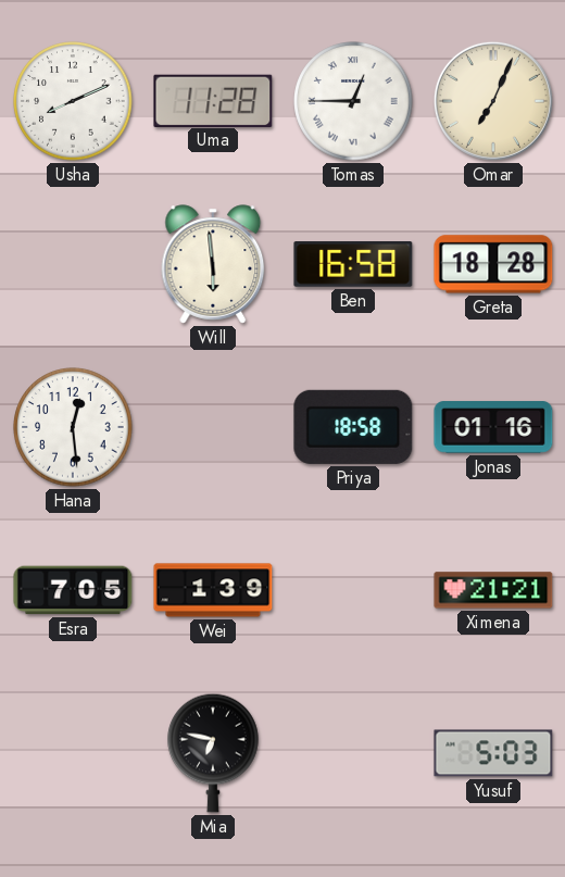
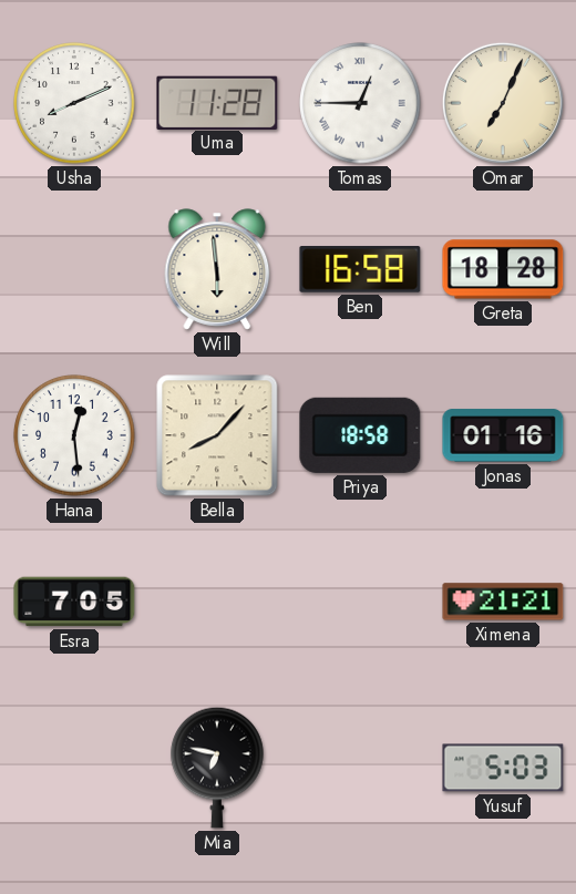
Bella: none -> 8:07
Wei: 1:39 -> none
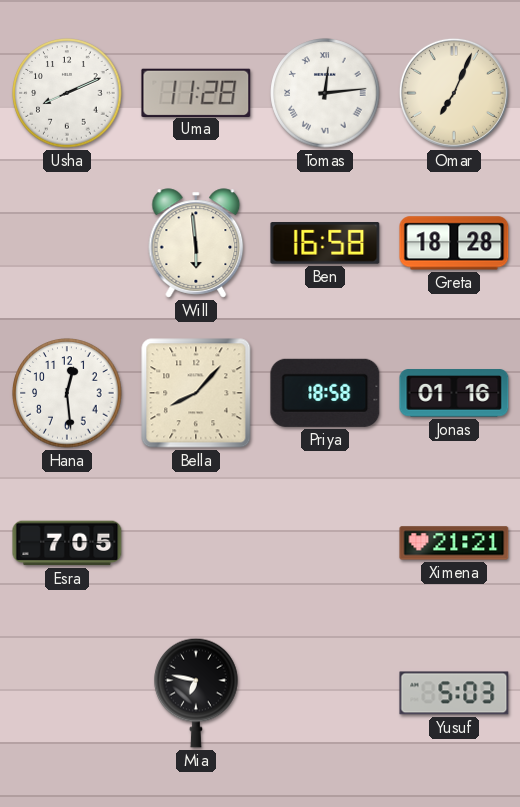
Tomas: 12:45 -> 12:14
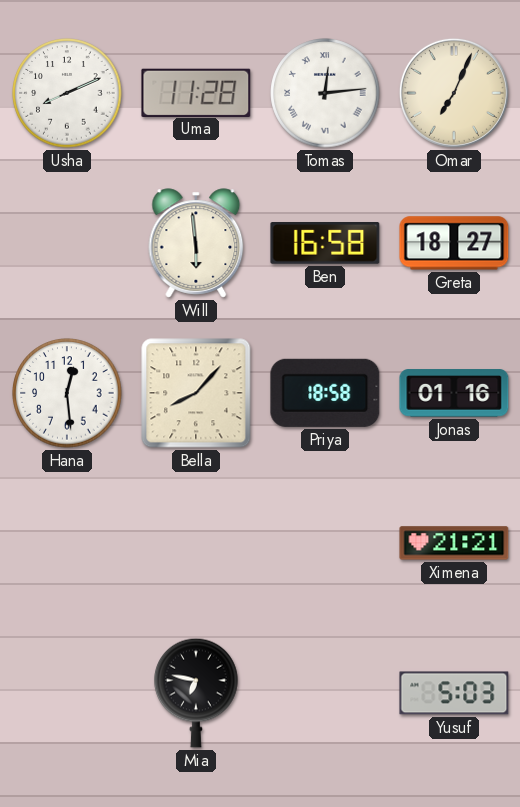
Greta: 18:28 -> 18:27
Esra: 7:05 -> none
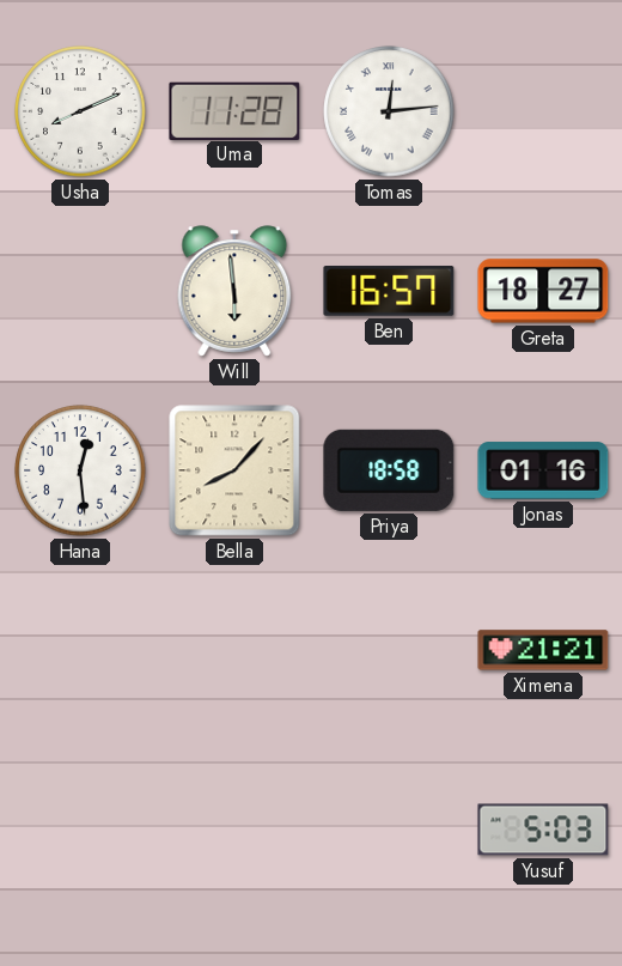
Omar: 7:04 -> none
Ben: 16:58 -> 16:57
Mia: 6:47 -> none
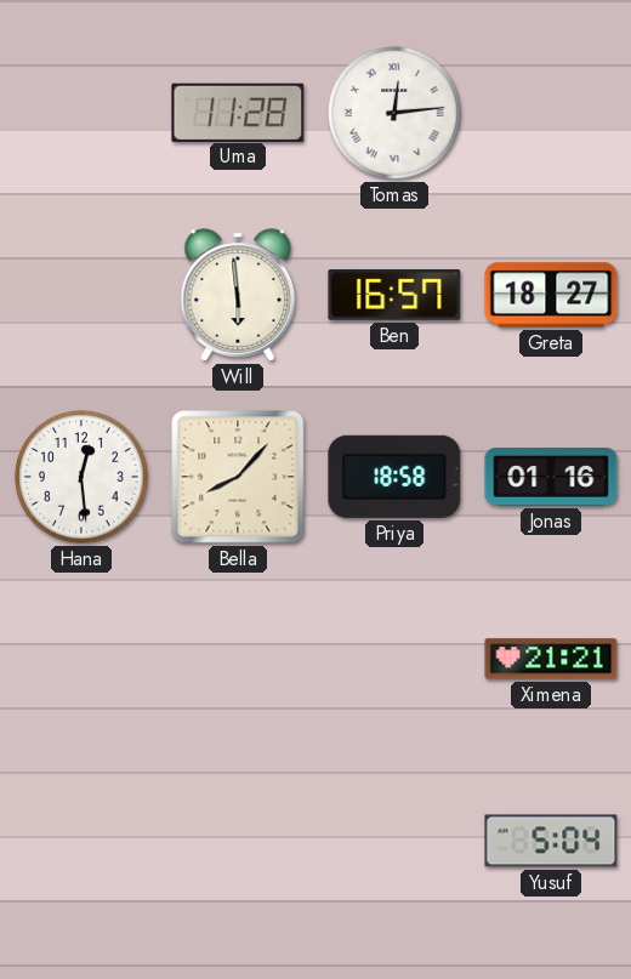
Usha: 8:11 -> none
Yusuf: 5:03 -> 5:04
